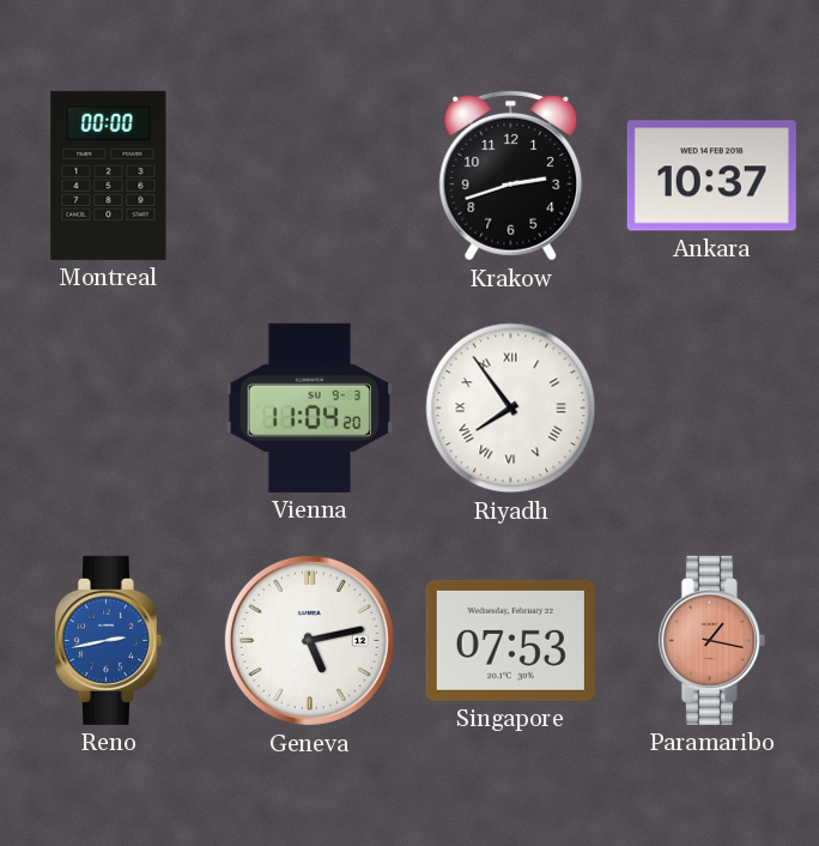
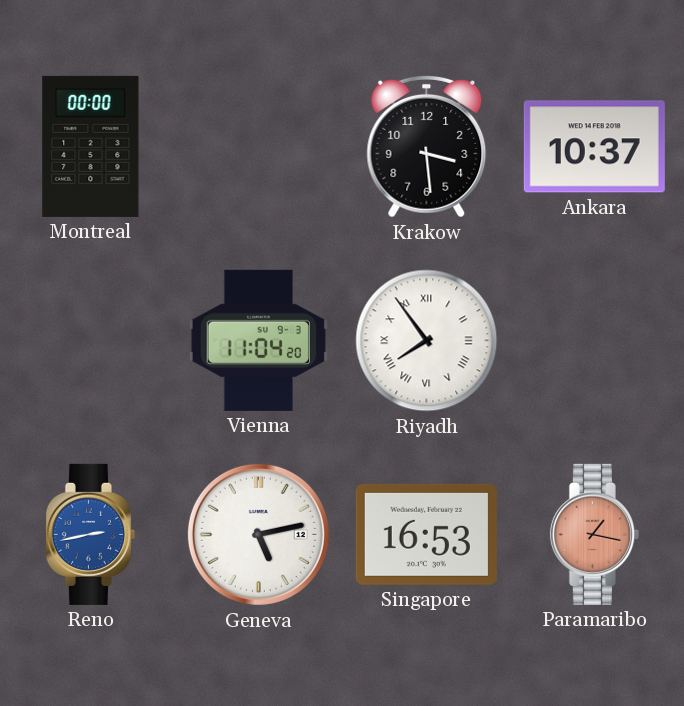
Krakow: 2:42 -> 3:29
Singapore: 07:53 -> 16:53
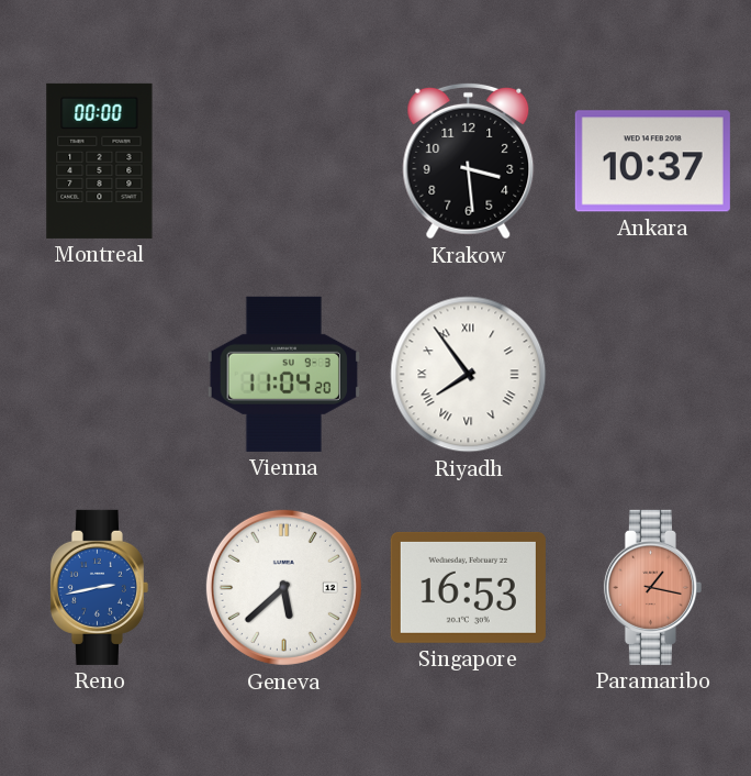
Geneva: 5:13 -> 5:38
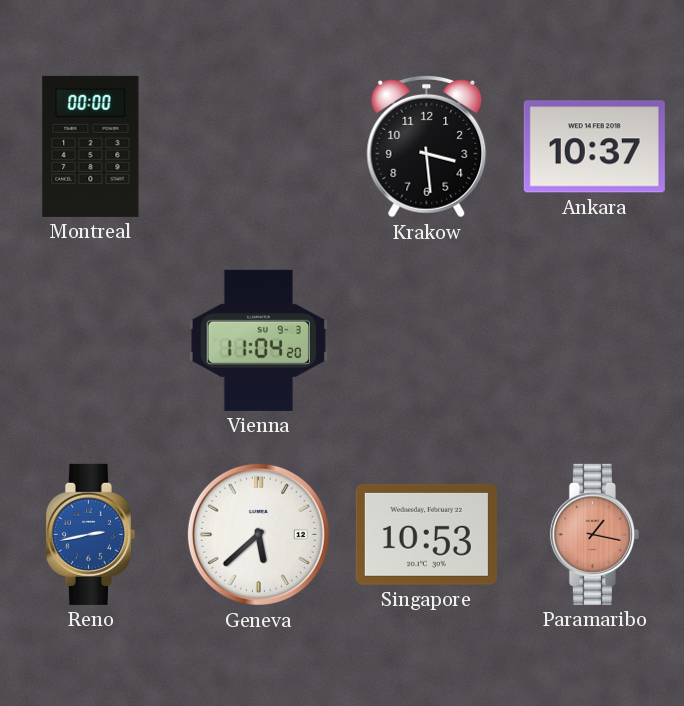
Riyadh: 7:54 -> none
Singapore: 16:53 -> 10:53
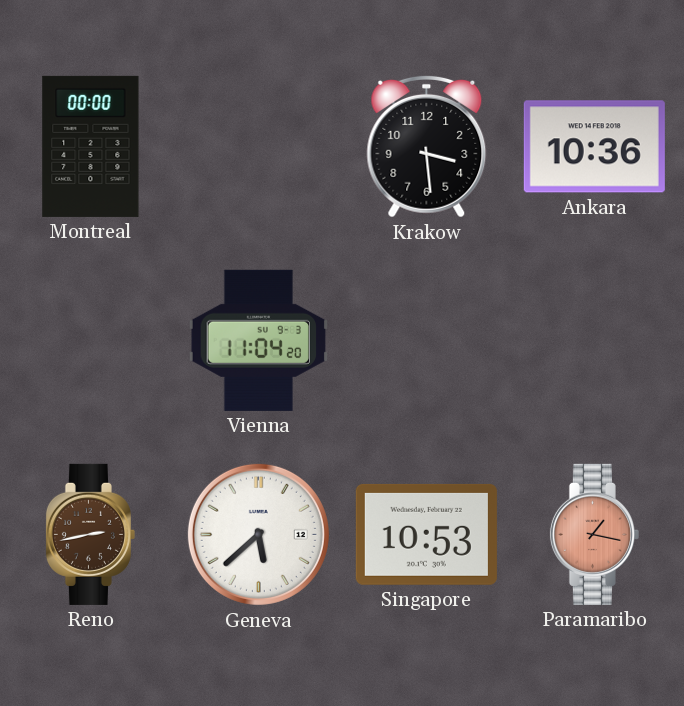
Ankara: 10:37 -> 10:36
Reno dial: blue -> brown
